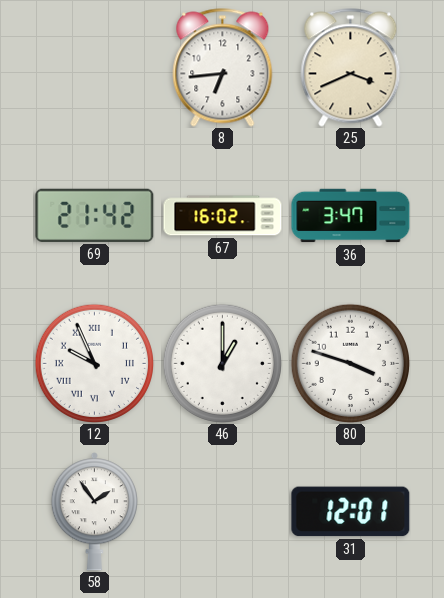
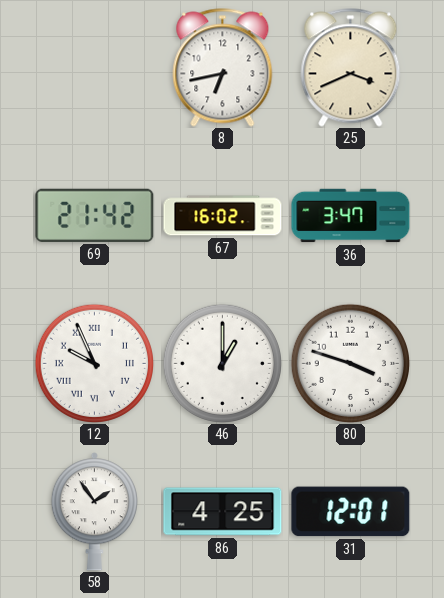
8: 6:44 -> 6:43
86: none -> 4:25
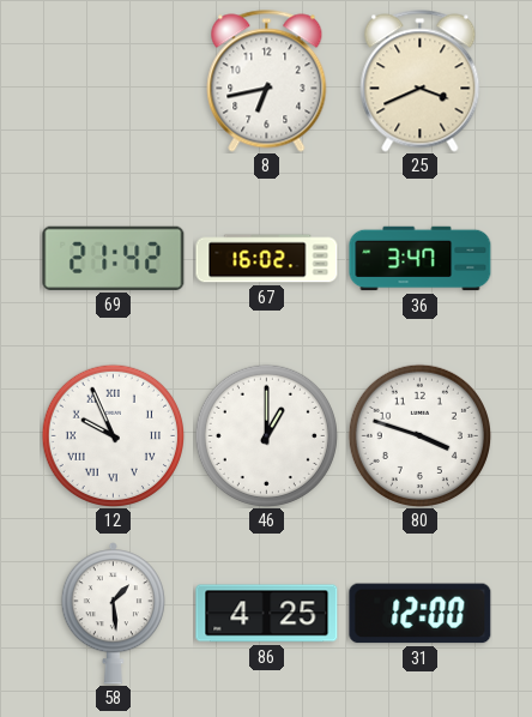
58: 1:54 -> 1:29
31: 12:01 -> 12:00
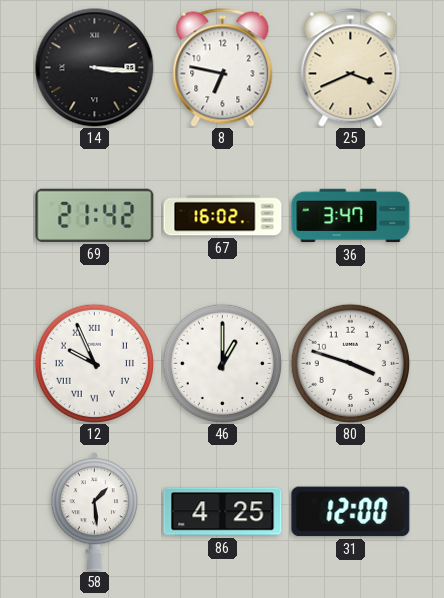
14: none -> 3:16
8: 6:43 -> 6:47
